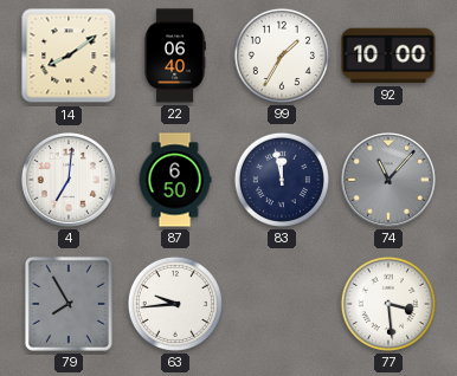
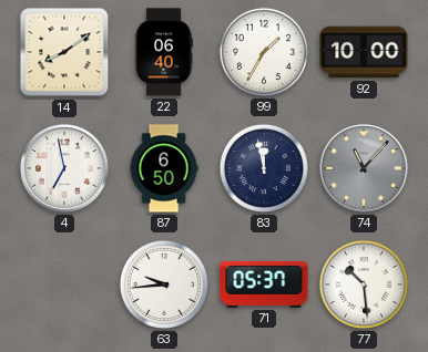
4: 7:01 -> 6:58
79: 7:55 -> none
71: none -> 05:37
77: 3:29 -> 10:29
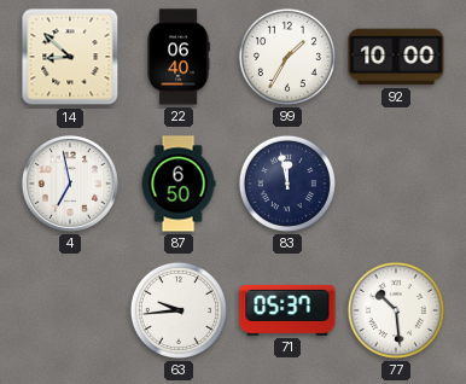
14: 8:09 -> 8:52
74: 11:07 -> none
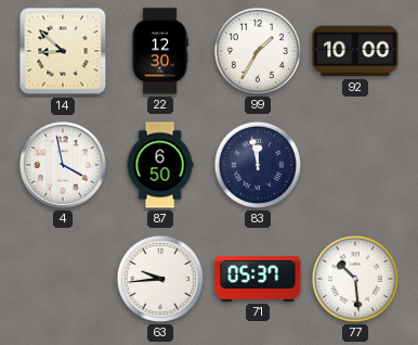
22: 06:40 -> 12:30
4: 6:58 -> 3:58
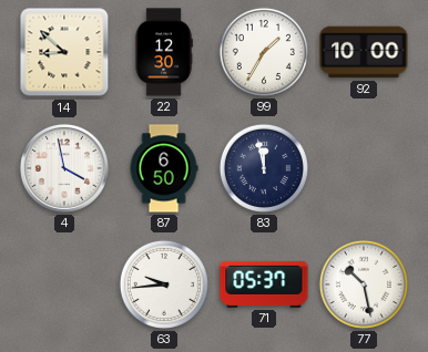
77: 10:29 -> 10:28
